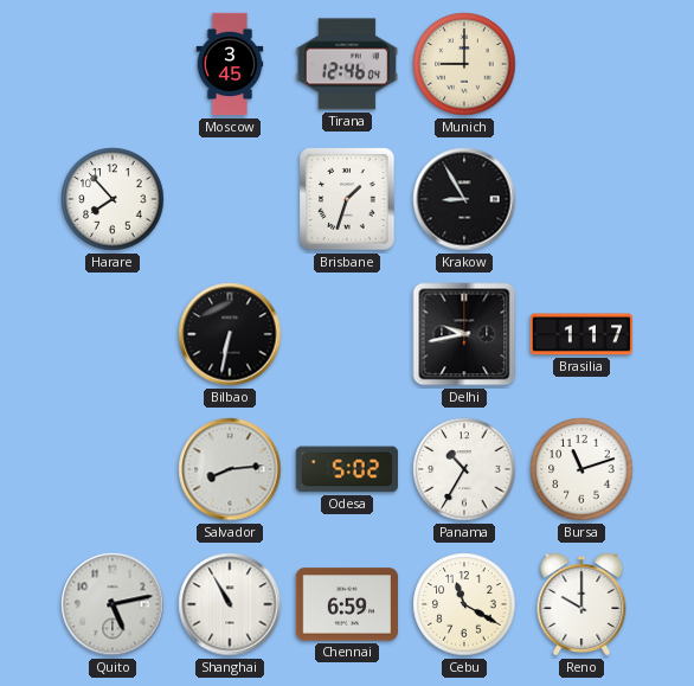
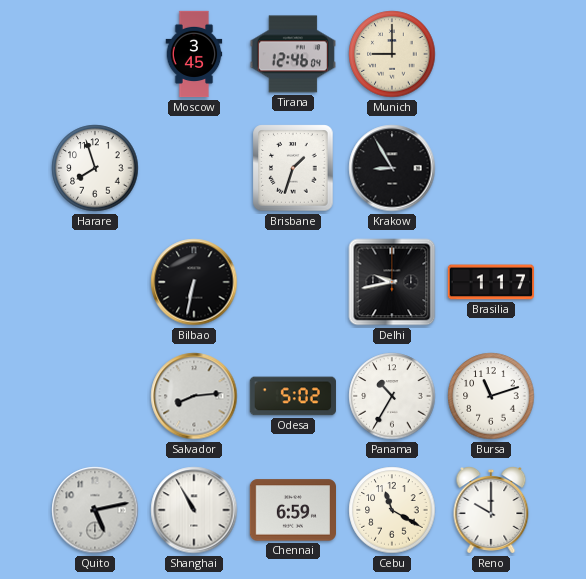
Harare: 7:53 -> 7:57
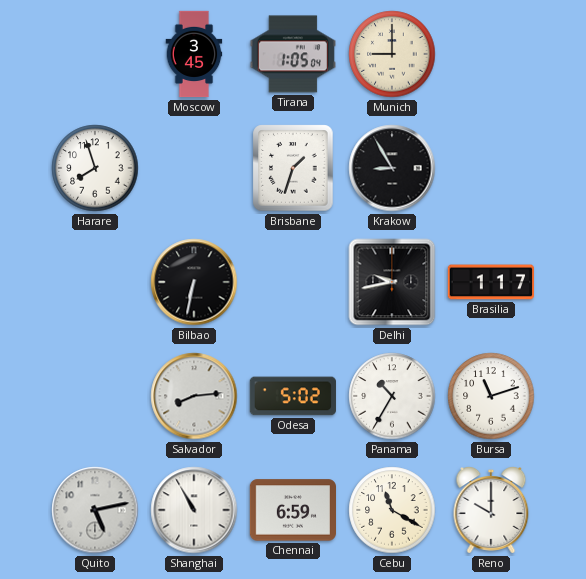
Tirana: 12:46 -> 1:05
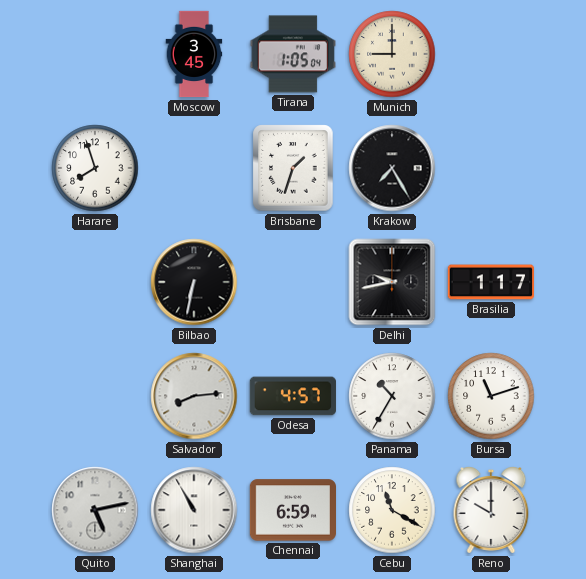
Krakow: 8:55 -> 7:25
Odesa: 5:02 -> 4:57
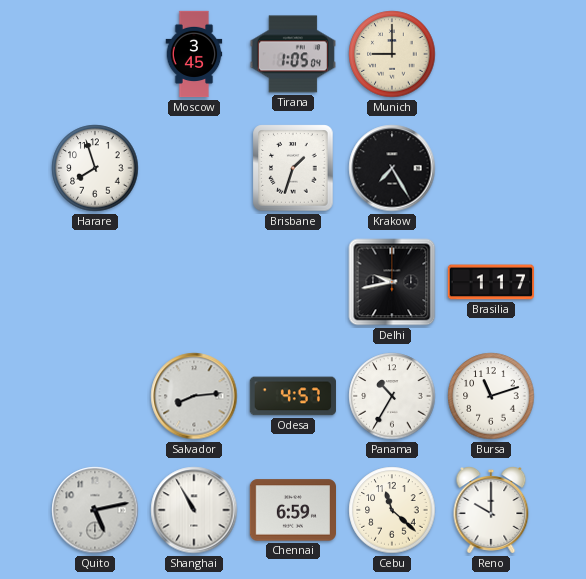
Bilbao: 6:32 -> none
Cebu: 11:20 -> 11:22
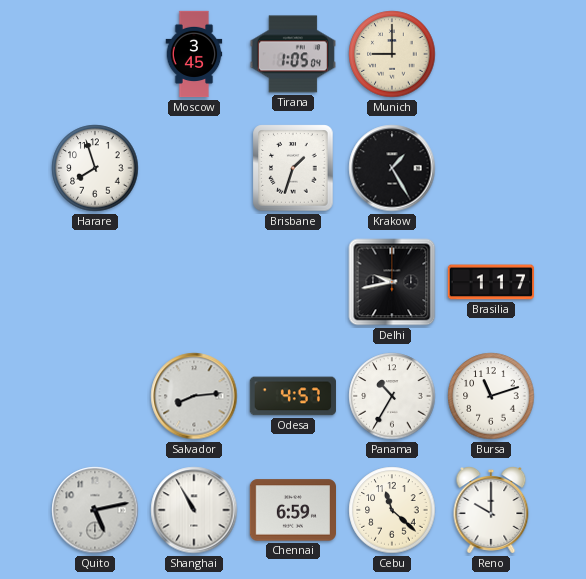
Krakow: 7:25 -> 1:25
